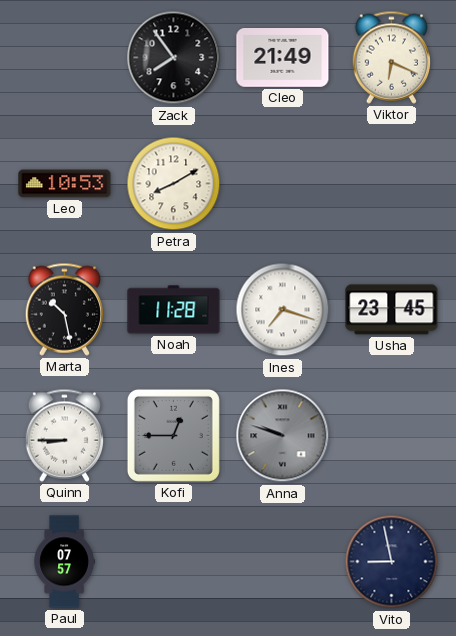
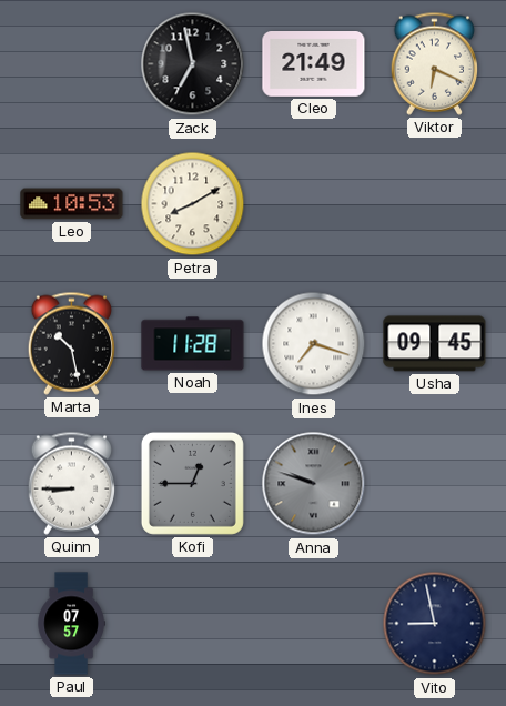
Zack: 7:54 -> 6:58
Usha: 23:45 -> 09:45
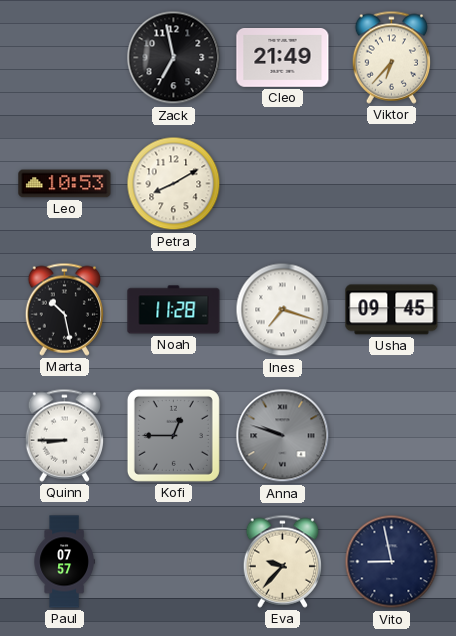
Viktor: 6:19 -> 6:37
Eva: none -> 9:37
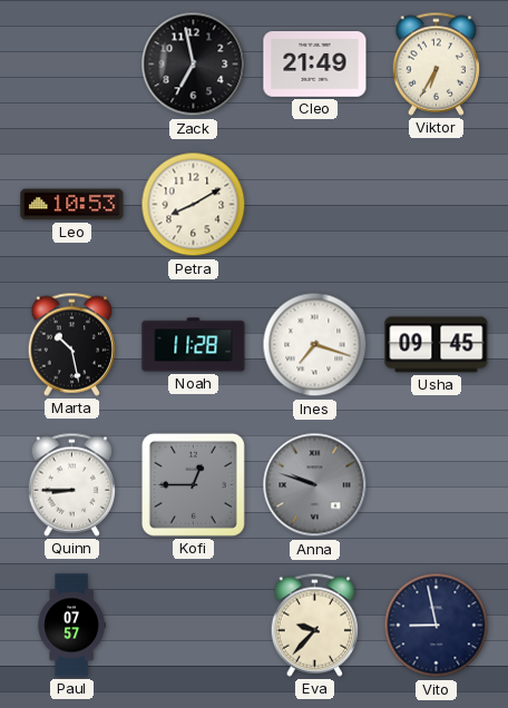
Viktor: 6:37 -> 6:35
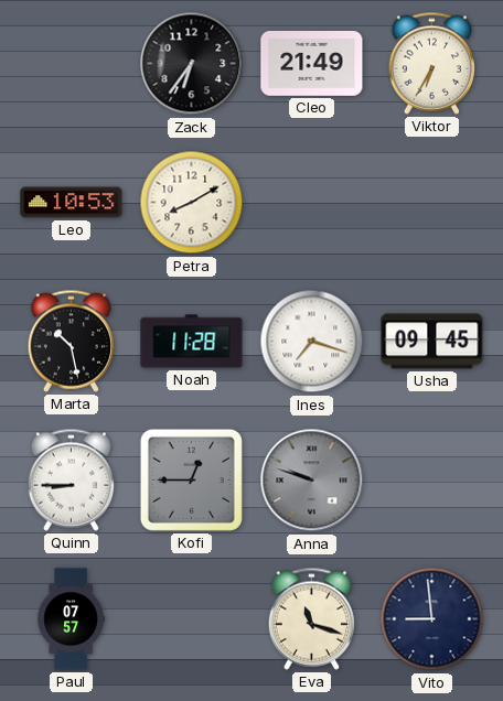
Zack: 6:58 -> 6:36
Eva: 9:37 -> 11:18
Vito: 8:58 -> 8:59
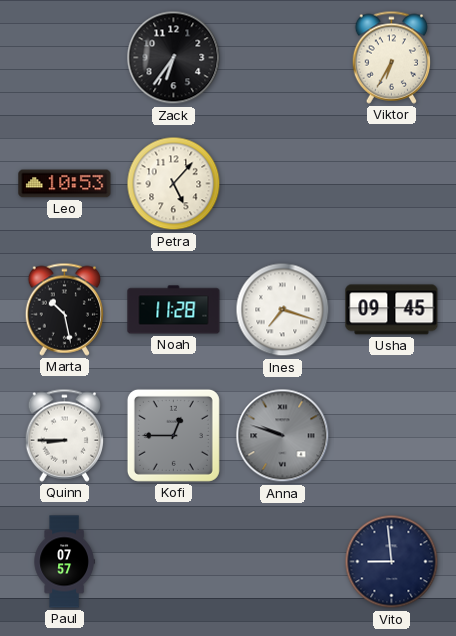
Cleo: 21:49 -> none
Petra: 8:10 -> 5:07
Eva: 11:18 -> none
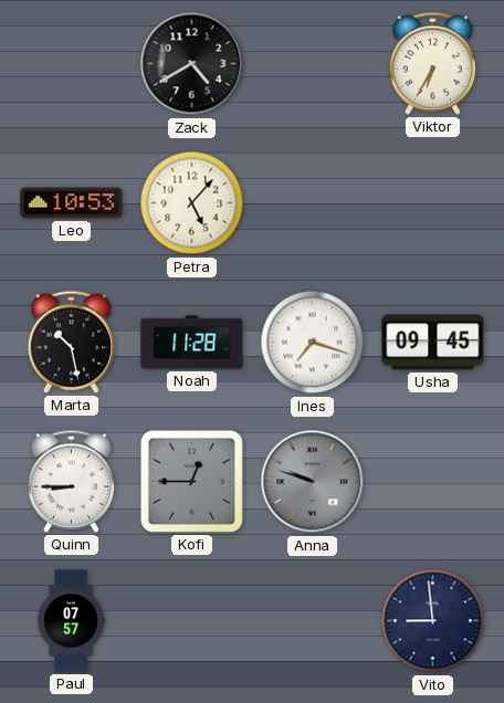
Zack: 6:36 -> 4:40
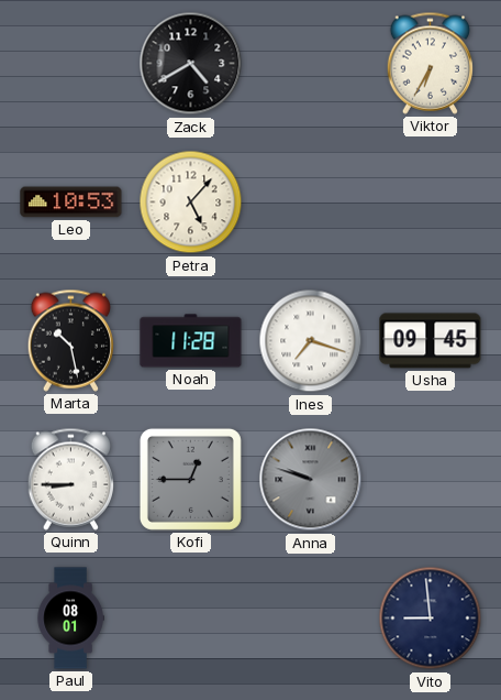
Paul: 07:57 -> 08:01
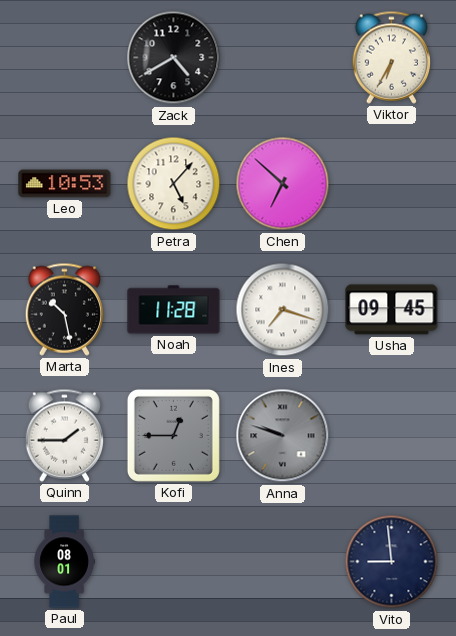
Chen: none -> 6:52
Quinn: 8:45 -> 1:45
